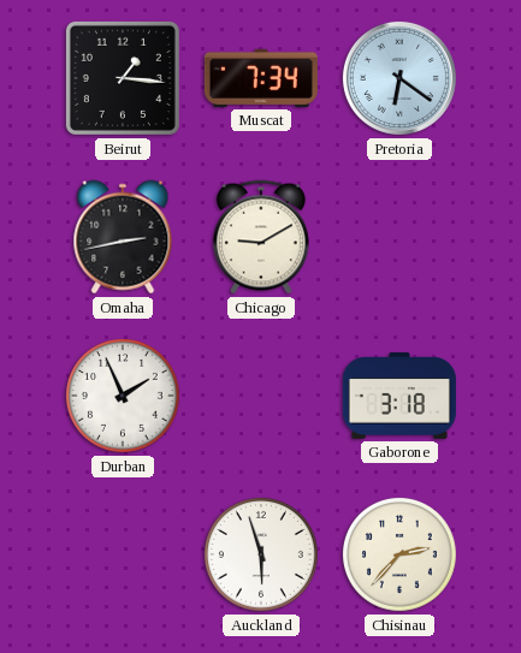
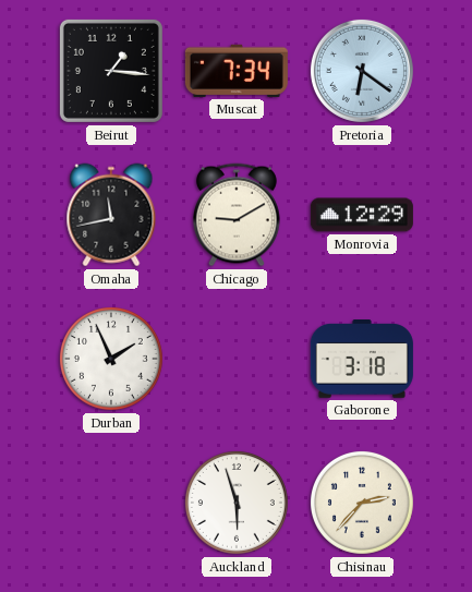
Omaha: 2:43 -> 11:43
Monrovia: none -> 12:29
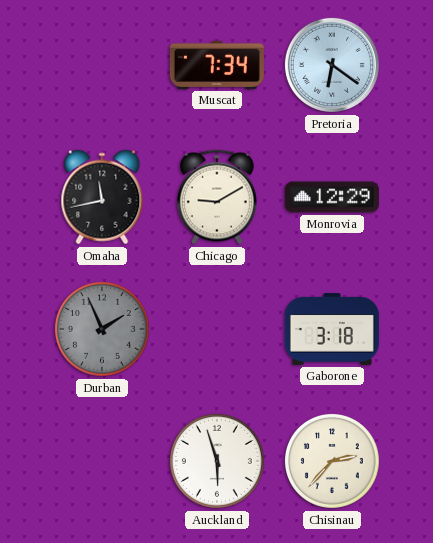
Beirut: 1:16 -> none
Durban dial: white -> grey
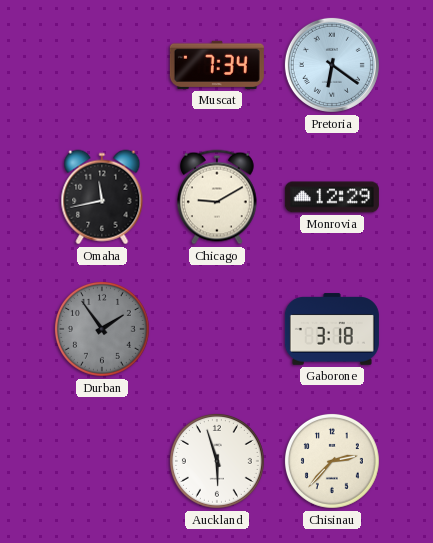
Durban: 1:56 -> 1:54
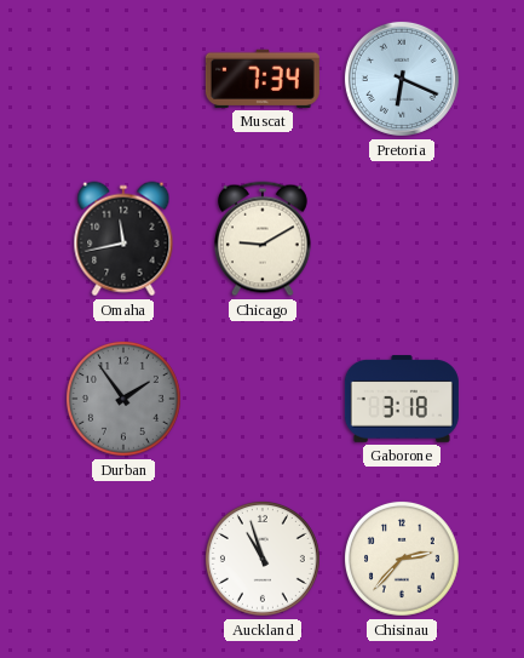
Pretoria: 6:21 -> 6:19
Monrovia: 12:29 -> none
Auckland: 5:57 -> 10:57
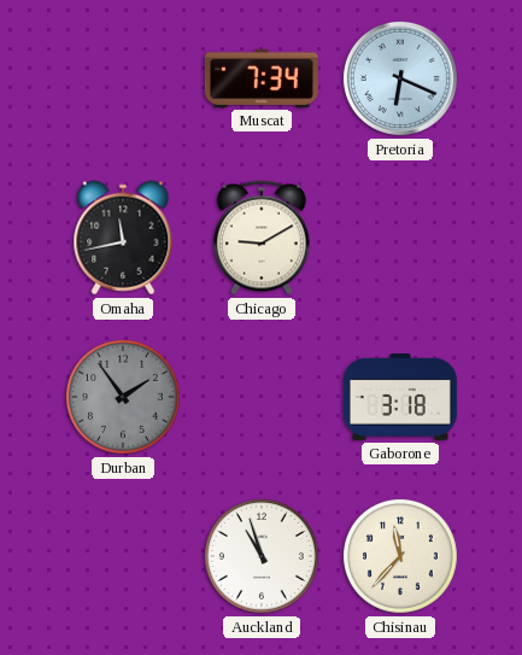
Chisinau: 2:37 -> 11:37
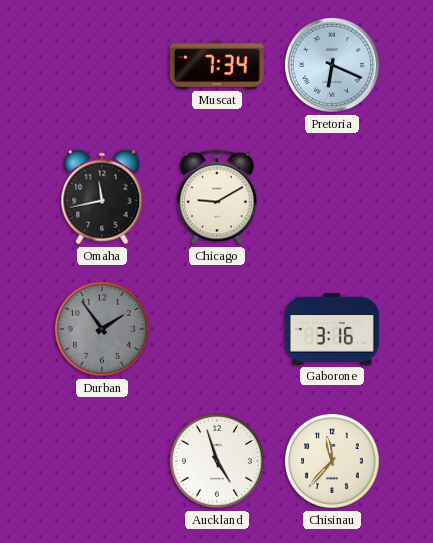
Gaborone: 3:18 -> 3:16
Auckland: 10:57 -> 4:57
